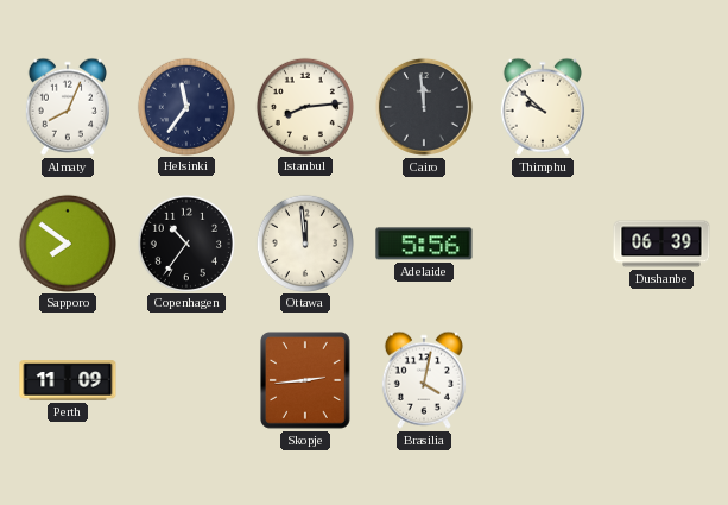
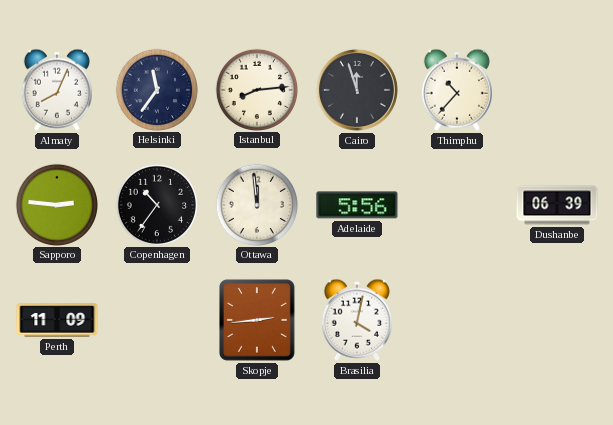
Cairo: 11:59 -> 11:57
Thimphu: 9:52 -> 10:37
Sapporo: 7:51 -> 2:46
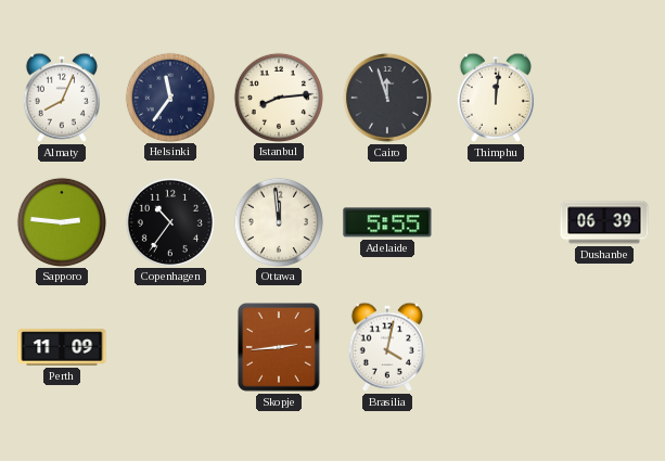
Thimphu: 10:37 -> 12:01
Adelaide: 5:56 -> 5:55
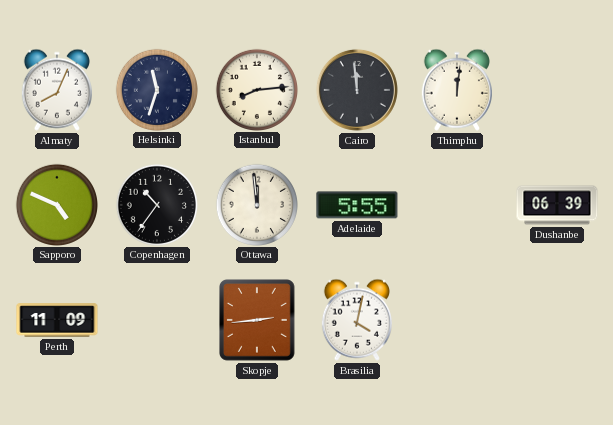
Helsinki: 11:36 -> 11:33
Cairo: 11:57 -> 11:59
Sapporo: 2:46 -> 4:49
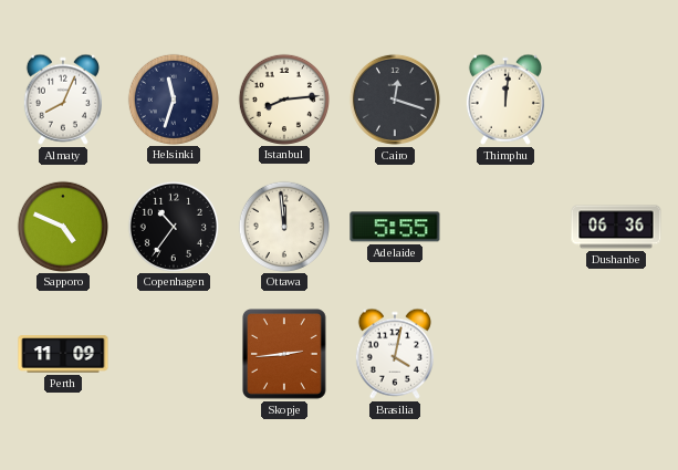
Cairo: 11:59 -> 12:18
Dushanbe: 06:39 -> 06:36
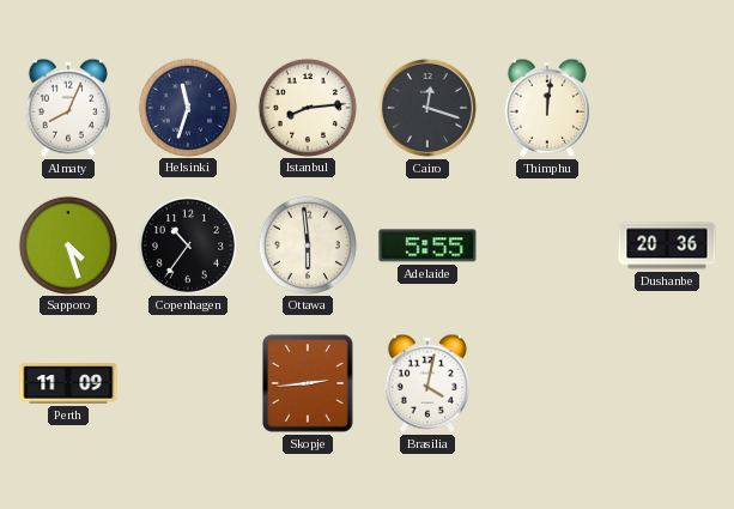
Sapporo: 4:49 -> 4:27
Ottawa: 11:59 -> 5:59
Dushanbe: 06:36 -> 20:36
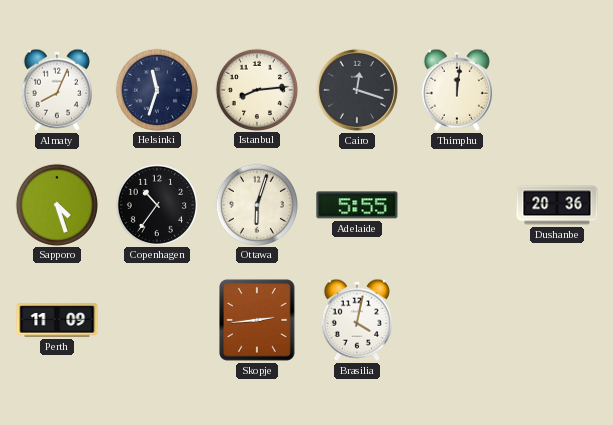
Ottawa: 5:59 -> 6:03
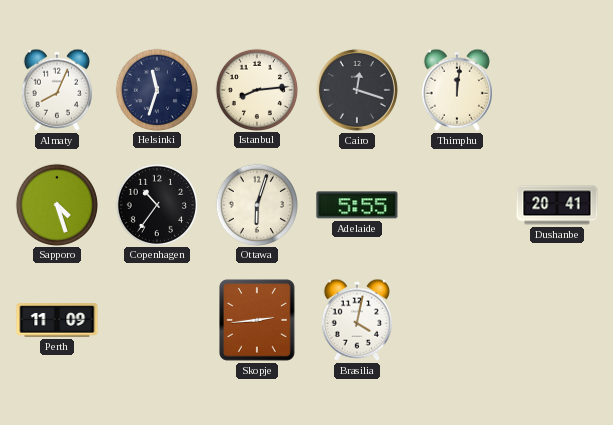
Dushanbe: 20:36 -> 20:41
